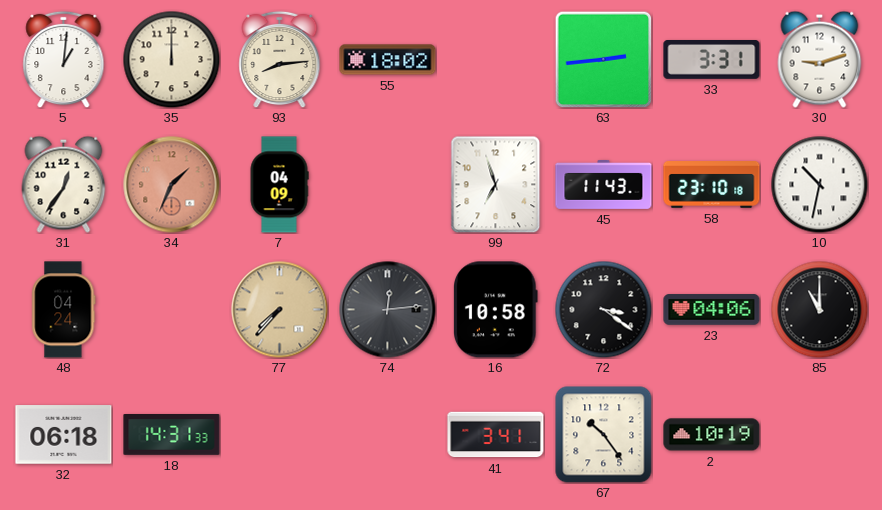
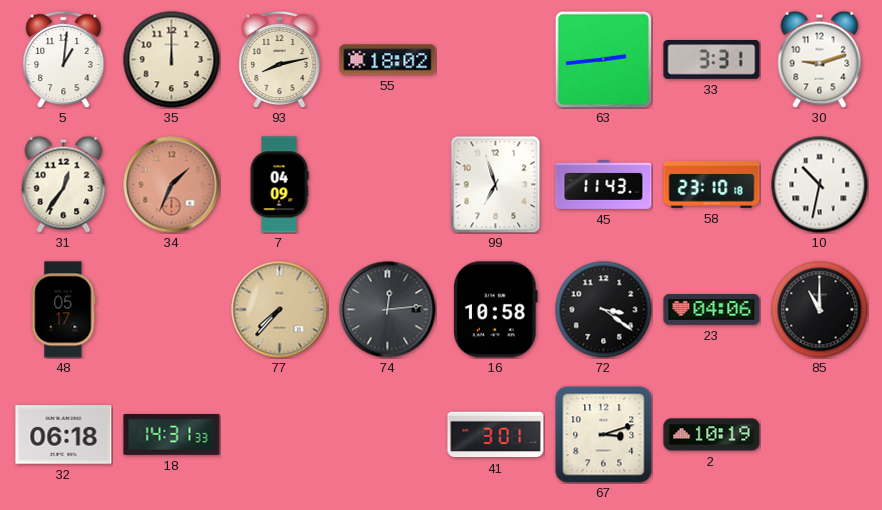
93: 8:14 -> 8:13
48: 04:24 -> 05:17
41: 3:41 -> 3:01
67: 10:24 -> 3:12
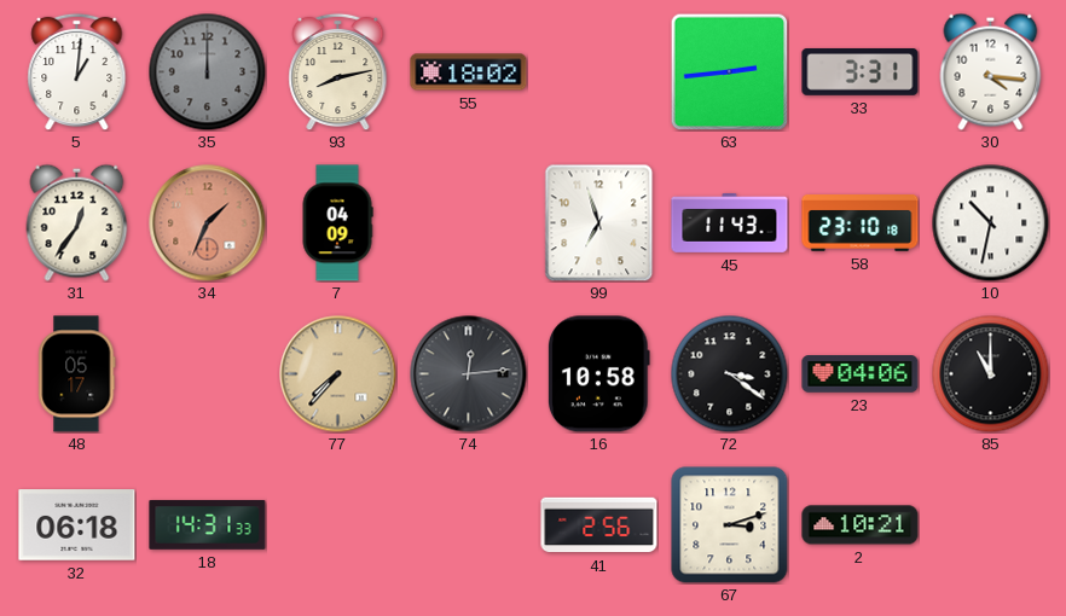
35 dial: cream -> grey
30: 9:12 -> 4:16
41: 3:01 -> 2:56
2: 10:19 -> 10:21
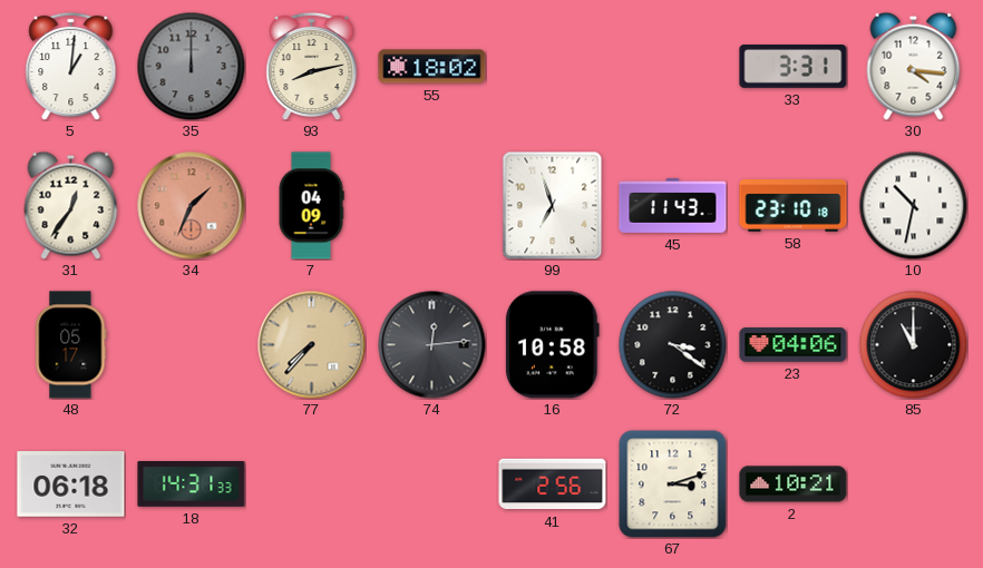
63: 2:44 -> none
